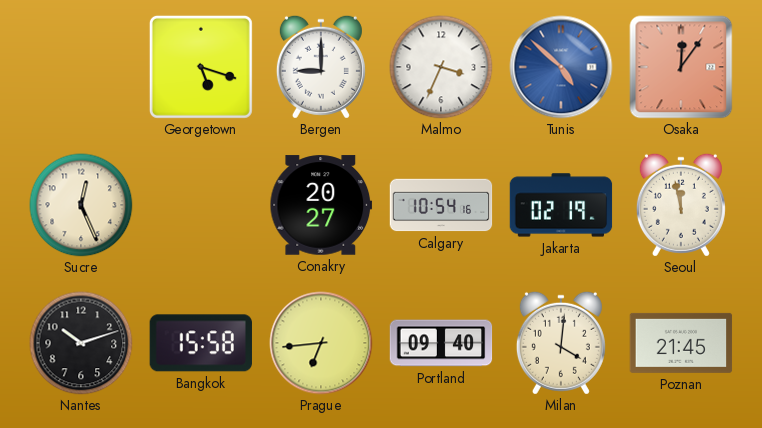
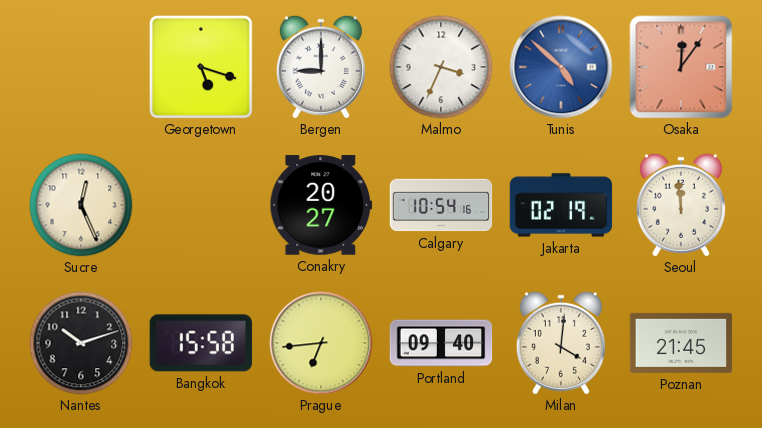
Seoul: 11:58 -> 11:59
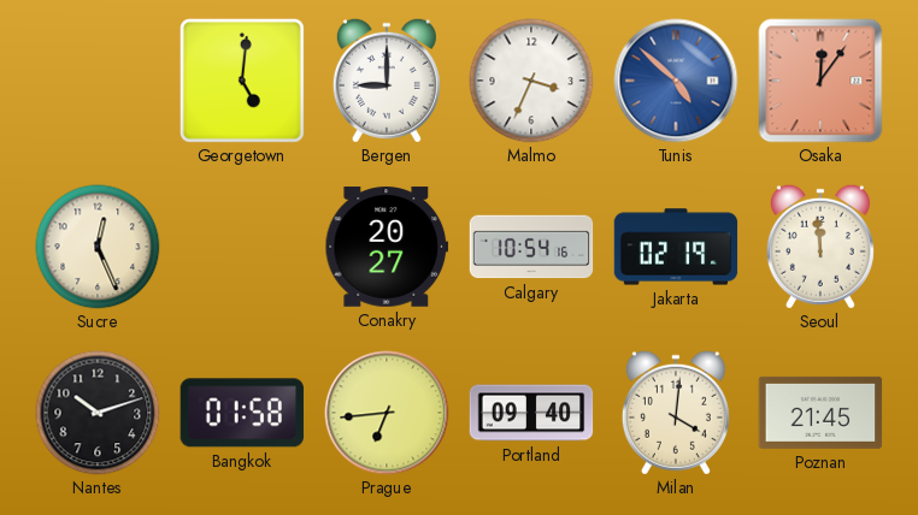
Georgetown: 5:18 -> 5:01
Bangkok: 15:58 -> 01:58
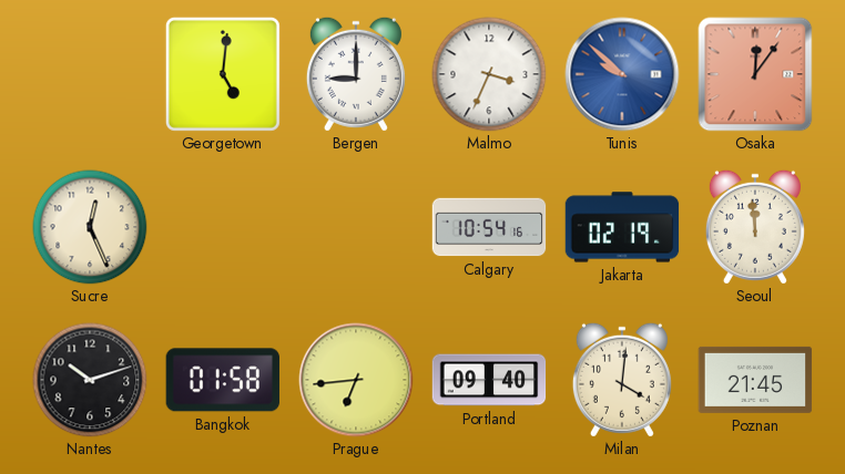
Tunis: 4:52 -> 9:52
Conakry: 20:27 -> none
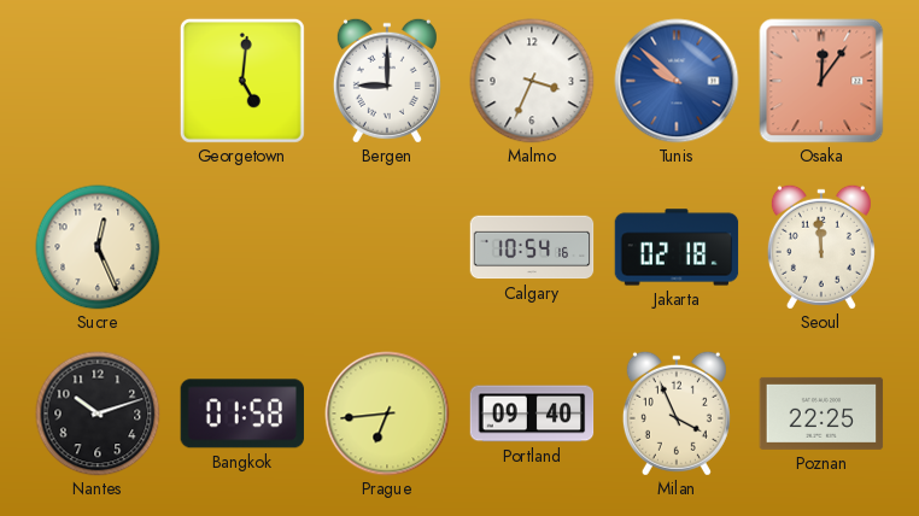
Jakarta: 02:19 -> 02:18
Milan: 4:01 -> 3:56
Poznan: 21:45 -> 22:25
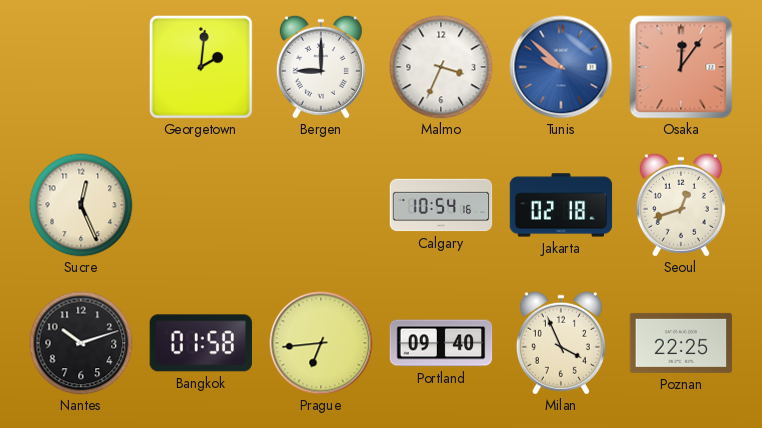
Georgetown: 5:01 -> 2:01
Seoul: 11:59 -> 12:42
